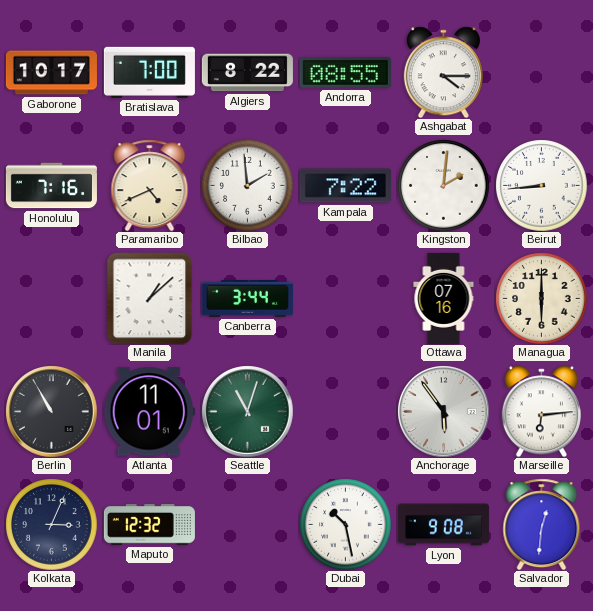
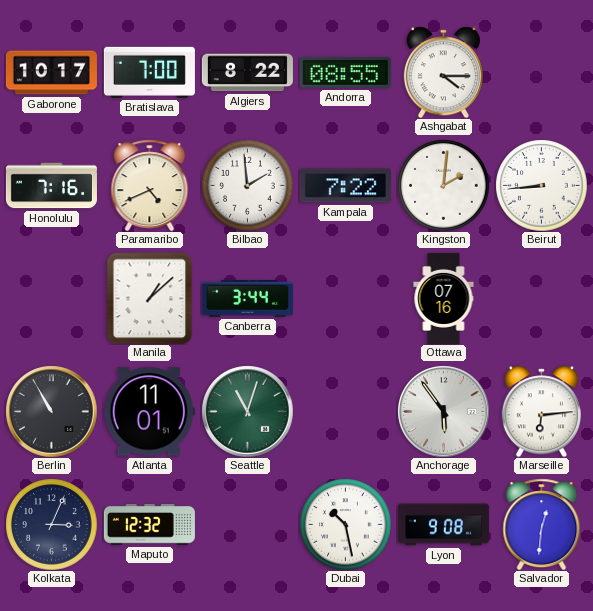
Managua: 6:00 -> none
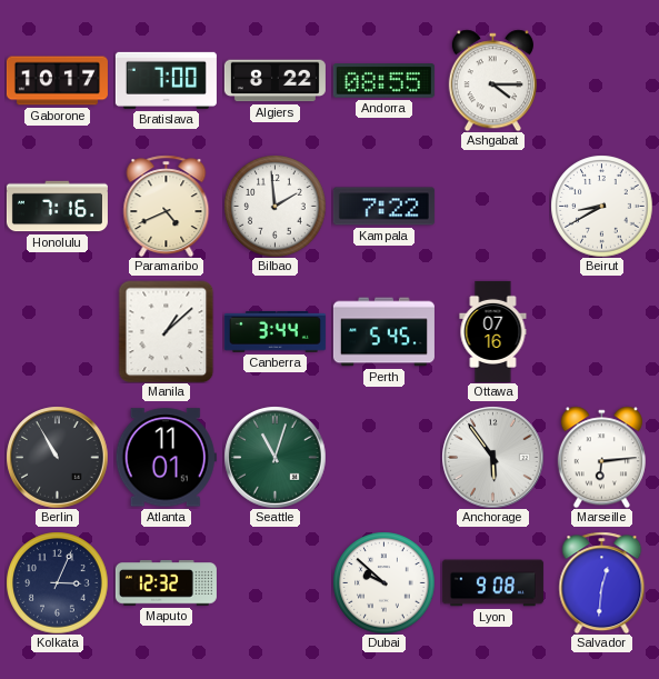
Kingston: 2:01 -> none
Beirut: 8:44 -> 8:40
Perth: none -> 5:45
Dubai: 10:28 -> 9:52
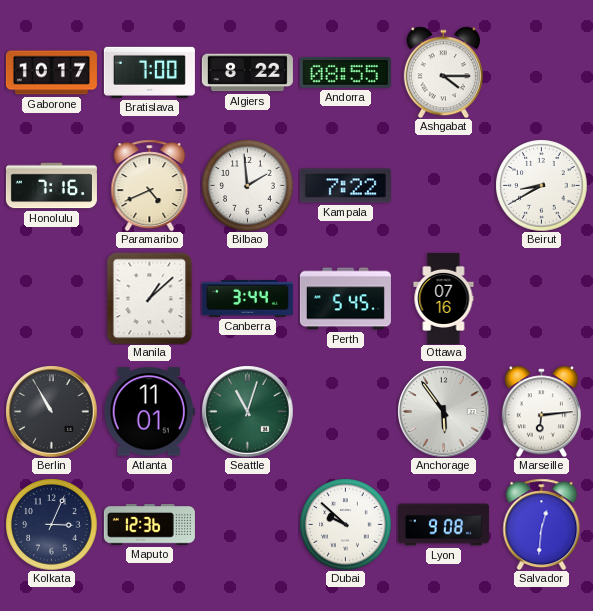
Maputo: 12:32 -> 12:36
